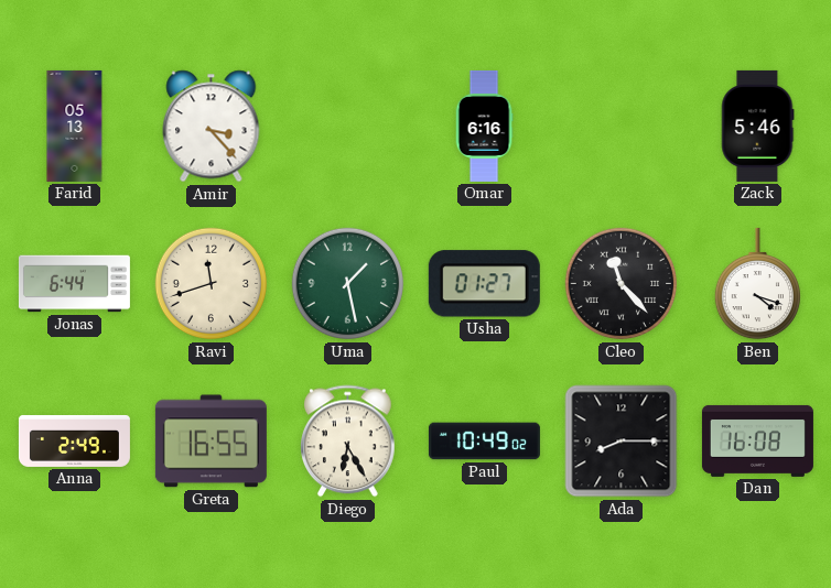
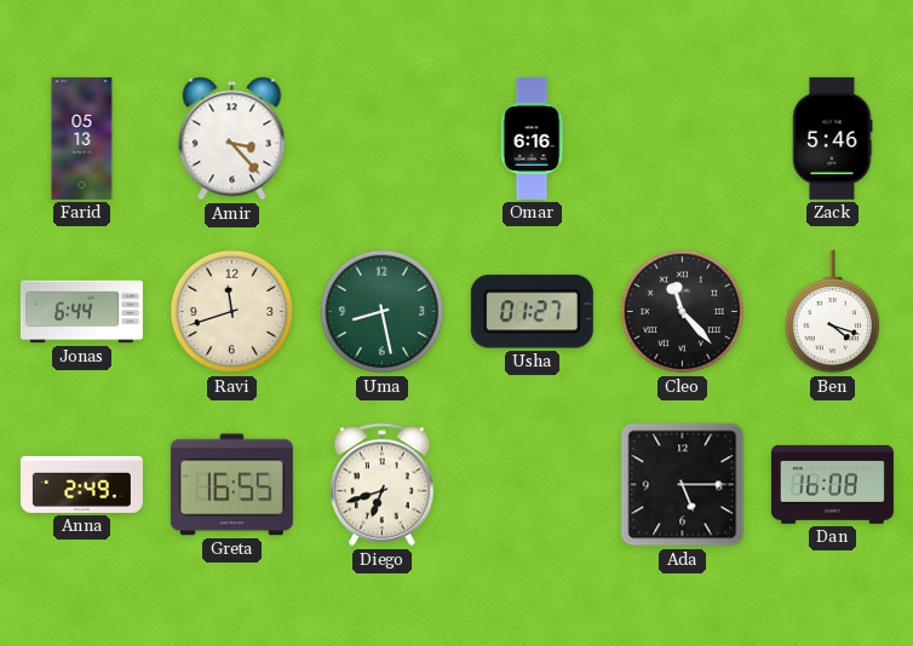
Uma: 1:28 -> 8:28
Diego: 6:25 -> 6:42
Paul: 10:49 -> none
Ada: 8:15 -> 5:15
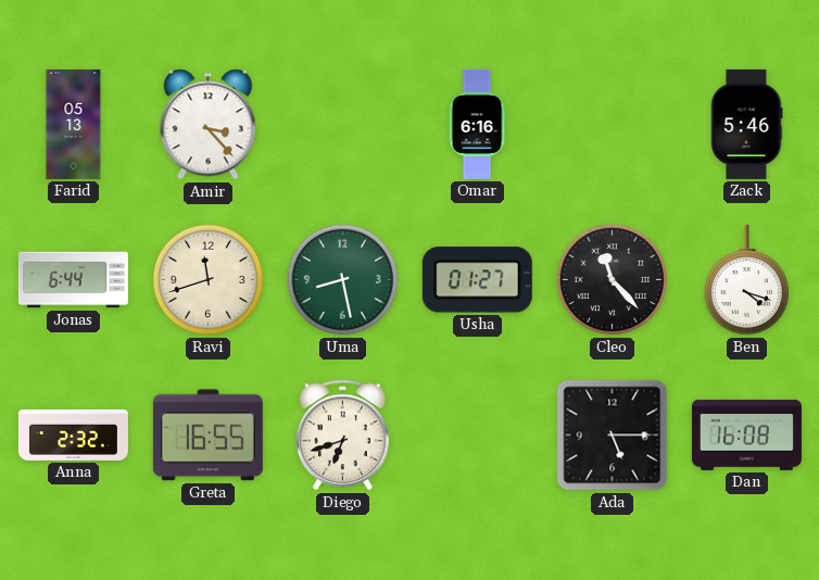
Anna: 2:49 -> 2:32
